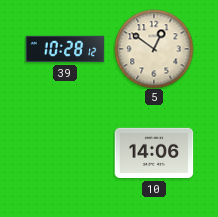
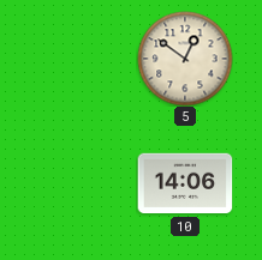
39: 10:28 -> none
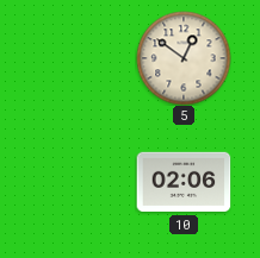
10: 14:06 -> 02:06
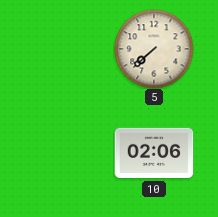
5: 12:51 -> 7:38
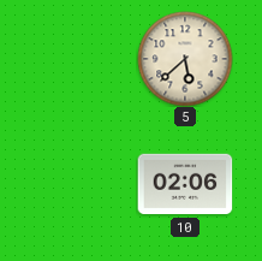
5: 7:38 -> 5:38
